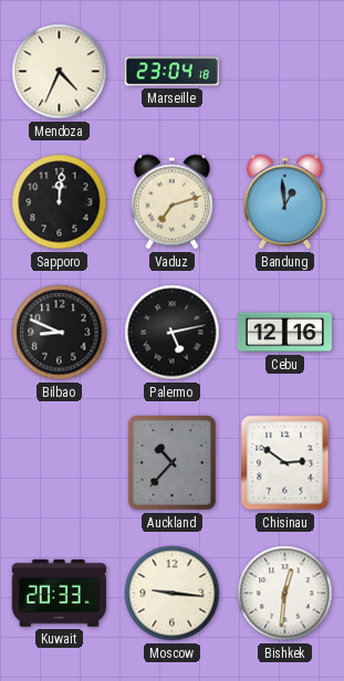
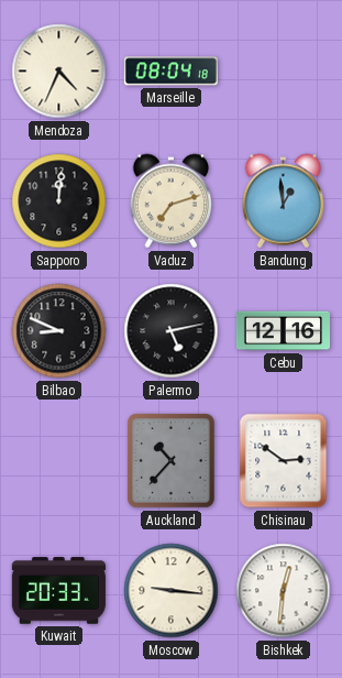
Marseille: 23:04 -> 08:04
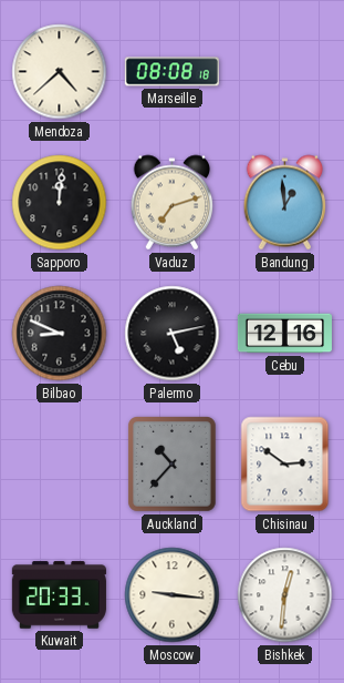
Mendoza: 4:34 -> 4:38
Marseille: 08:04 -> 08:08
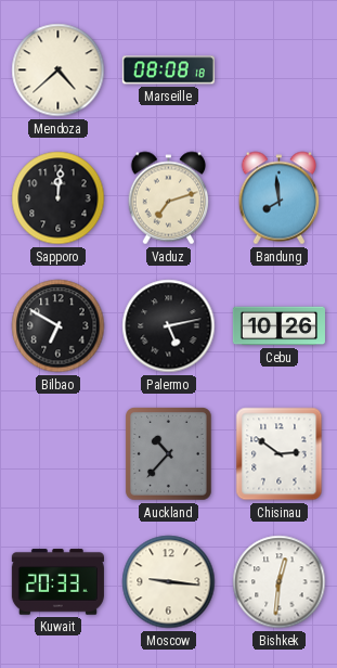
Bandung: 12:59 -> 7:59
Bilbao: 8:49 -> 6:50
Cebu: 12:16 -> 10:26
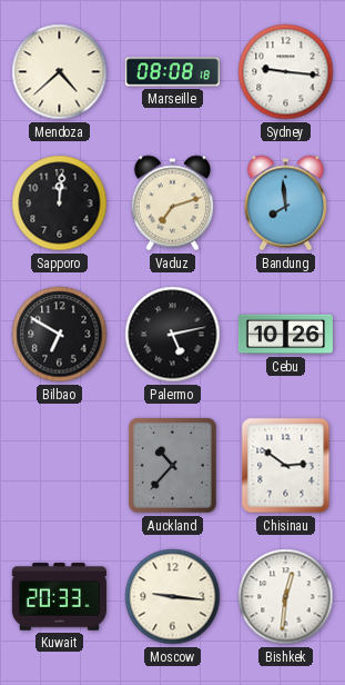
Sydney: none -> 9:16
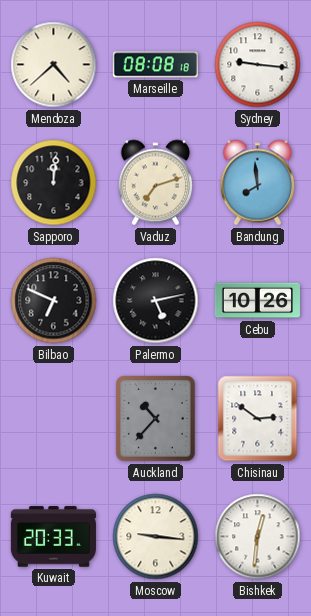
Bilbao: 6:50 -> 6:49
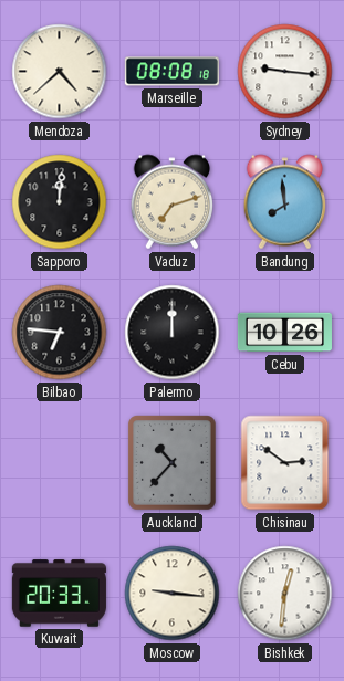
Bilbao: 6:49 -> 6:46
Palermo: 5:13 -> 12:00
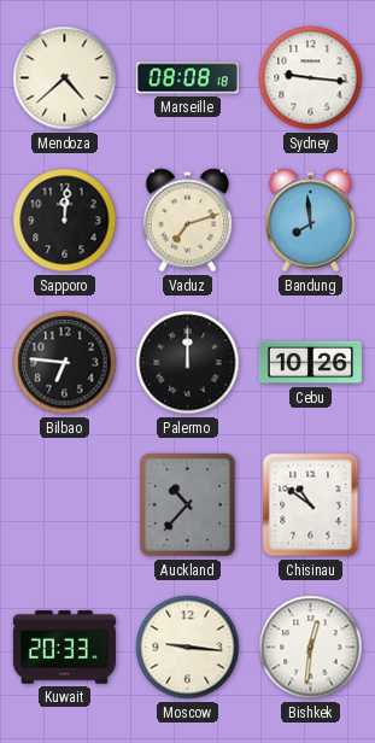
Chisinau: 2:51 -> 10:51
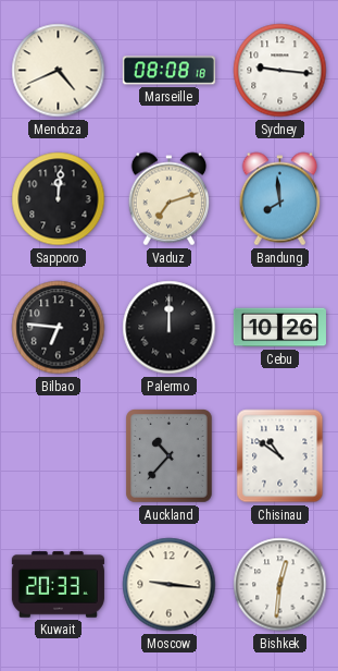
Mendoza: 4:38 -> 4:41
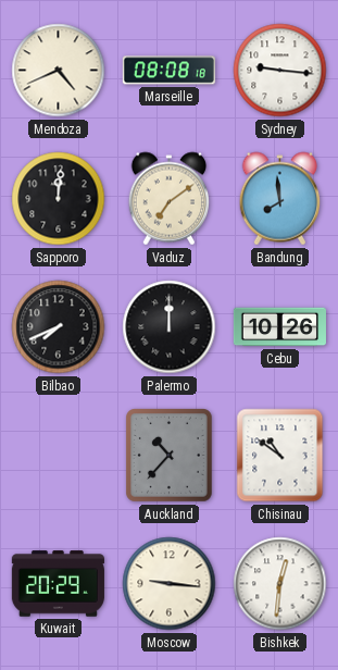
Vaduz: 7:12 -> 7:09
Bilbao: 6:46 -> 7:41
Kuwait: 20:33 -> 20:29
